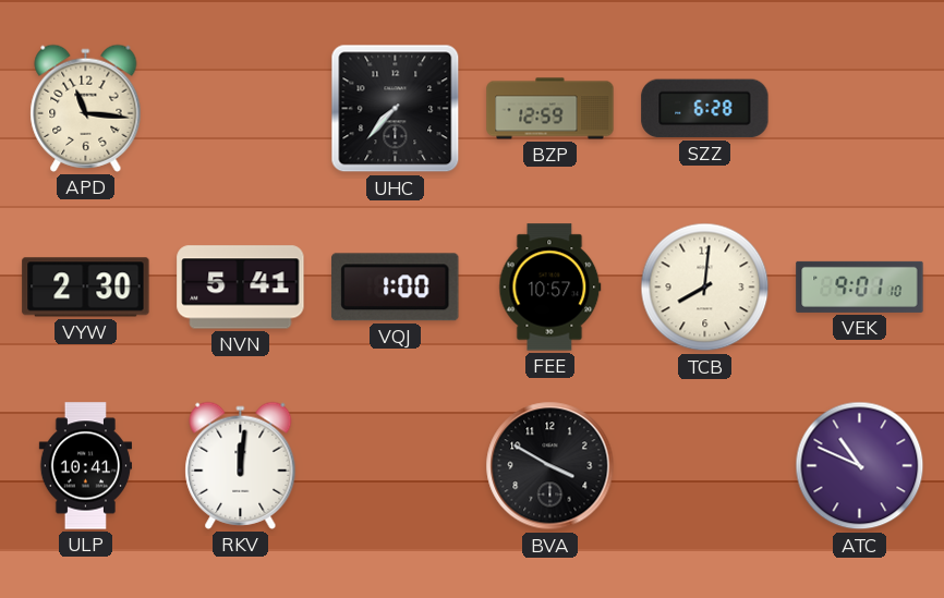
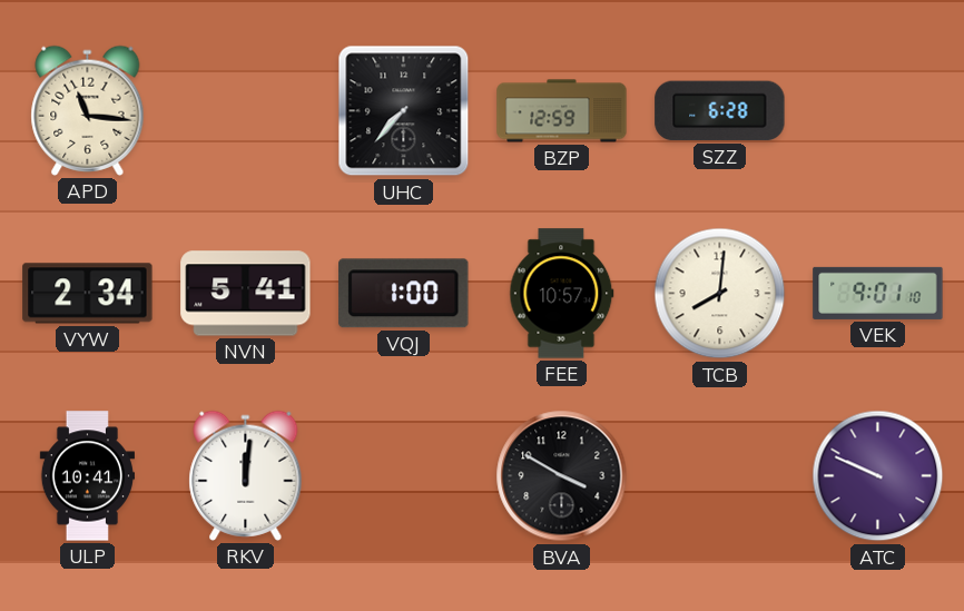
VYW: 2:30 -> 2:34
ATC: 10:49 -> 9:49
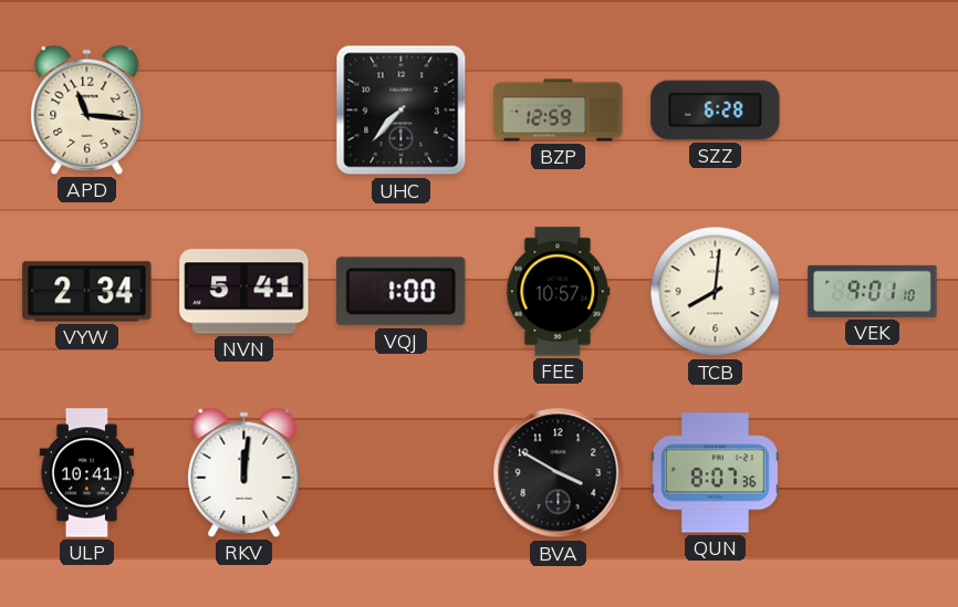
QUN: none -> 8:07
ATC: 9:49 -> none
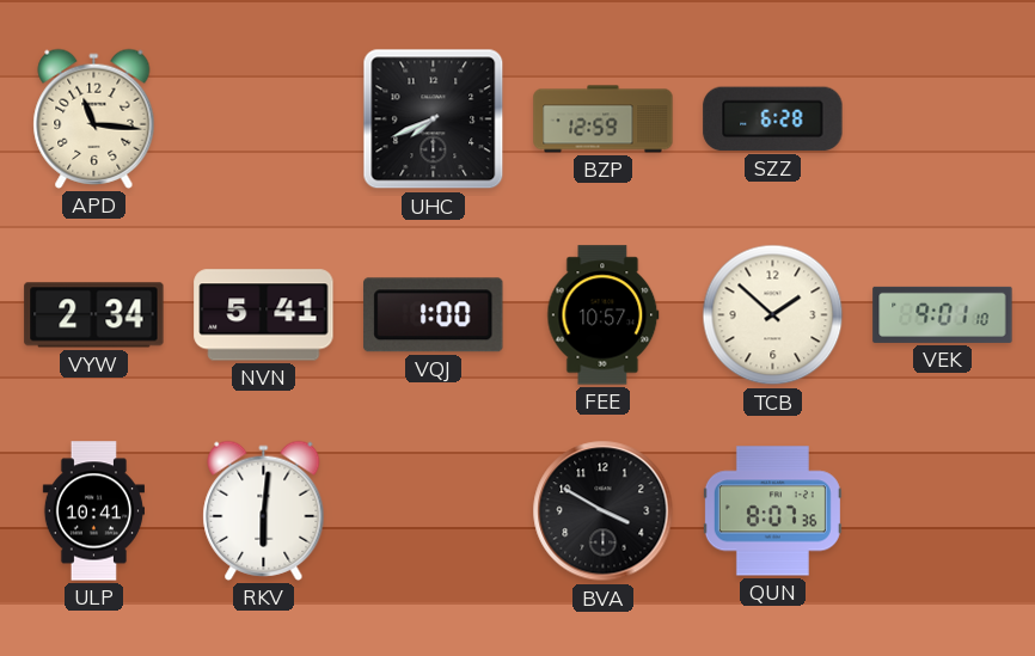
UHC: 7:37 -> 7:41
TCB: 8:01 -> 1:52
RKV: 12:01 -> 6:01
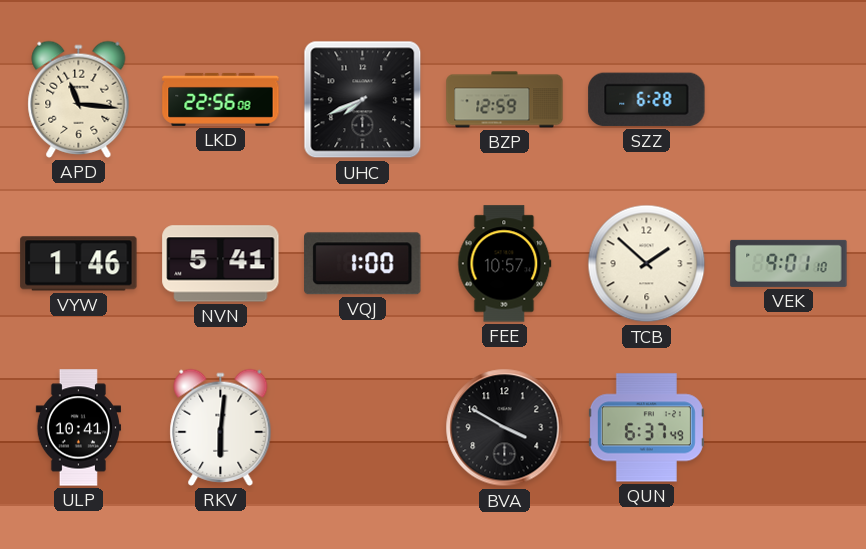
LKD: none -> 22:56
VYW: 2:34 -> 1:46
QUN: 8:07 -> 6:37
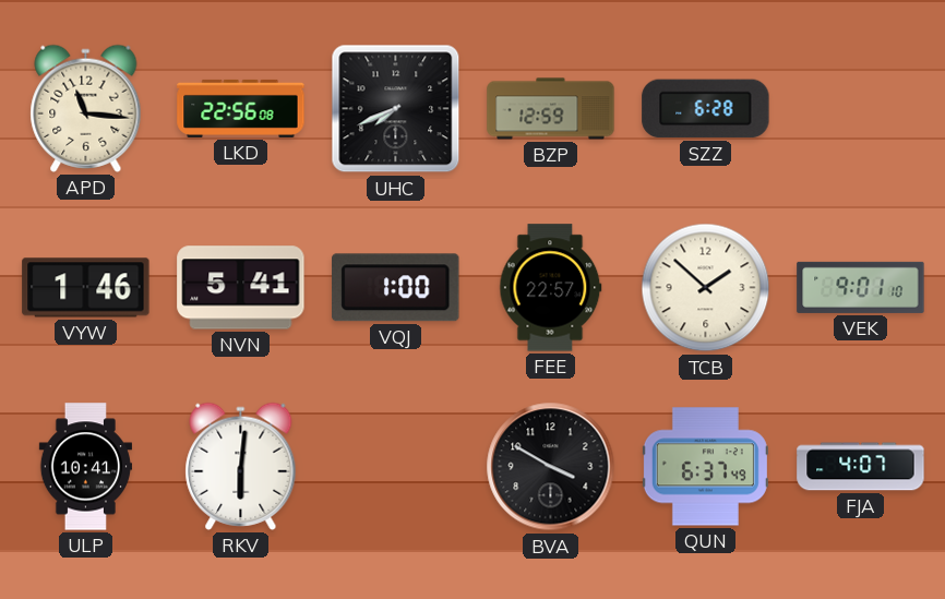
FEE: 10:57 -> 22:57
FJA: none -> 4:07
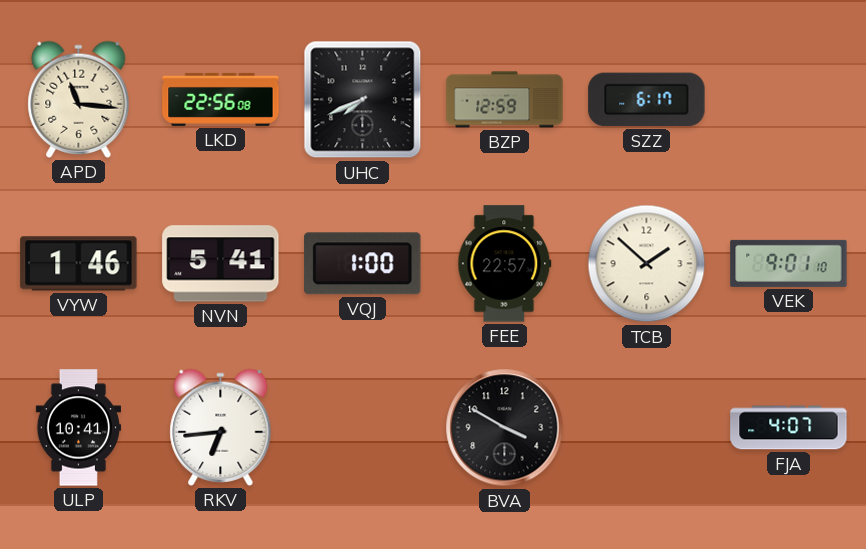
SZZ: 6:28 -> 6:17
RKV: 6:01 -> 6:44
QUN: 6:37 -> none
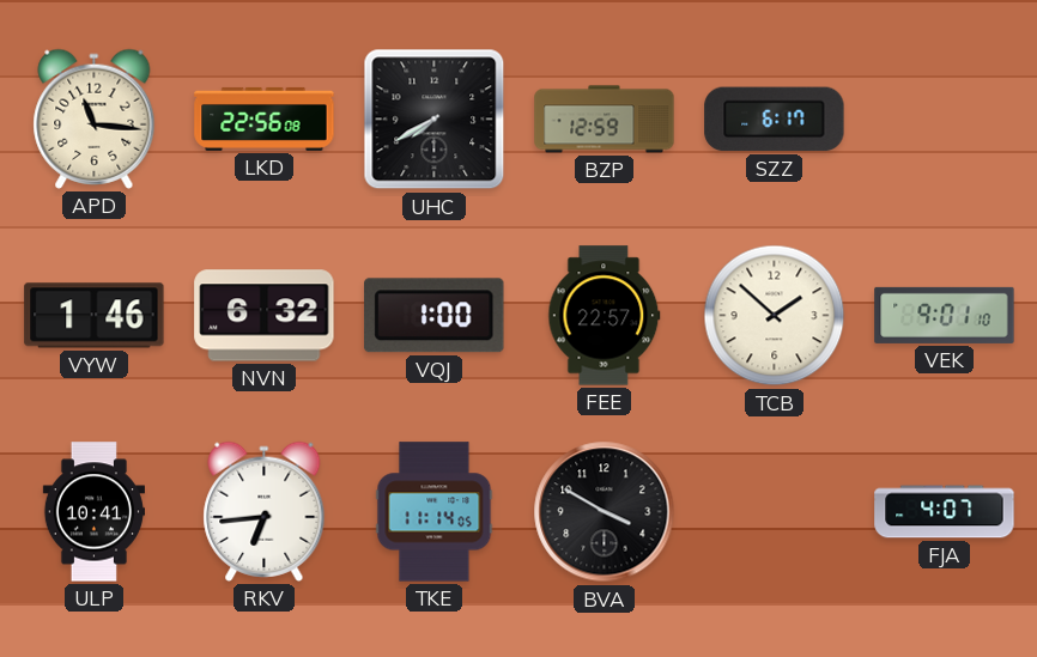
UHC: 7:41 -> 7:40
NVN: 5:41 -> 6:32
TKE: none -> 11:14
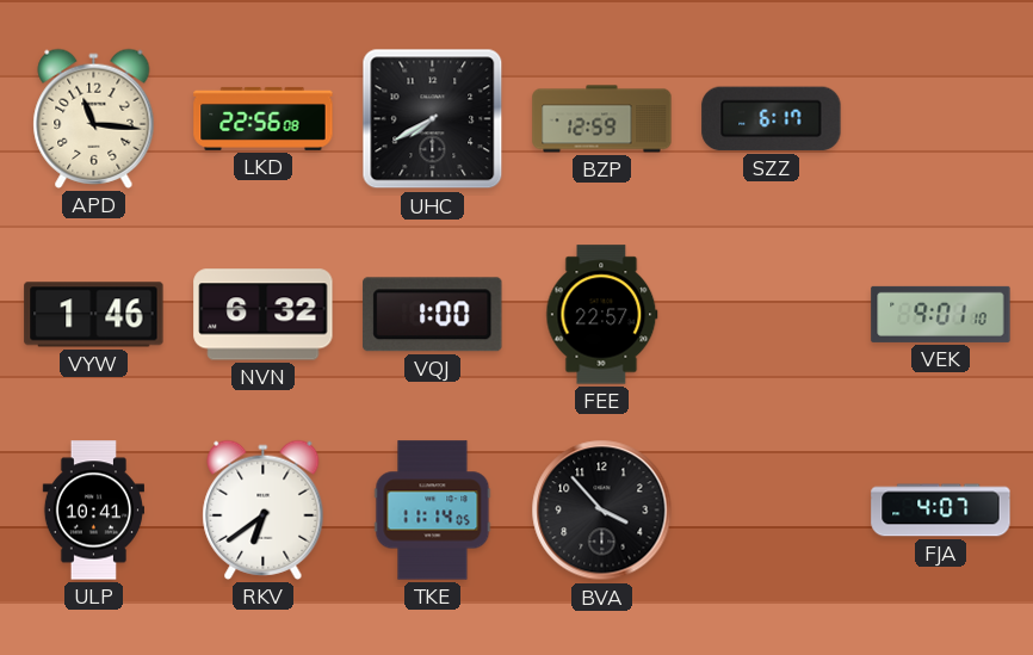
TCB: 1:52 -> none
RKV: 6:44 -> 6:39
BVA: 3:50 -> 3:53
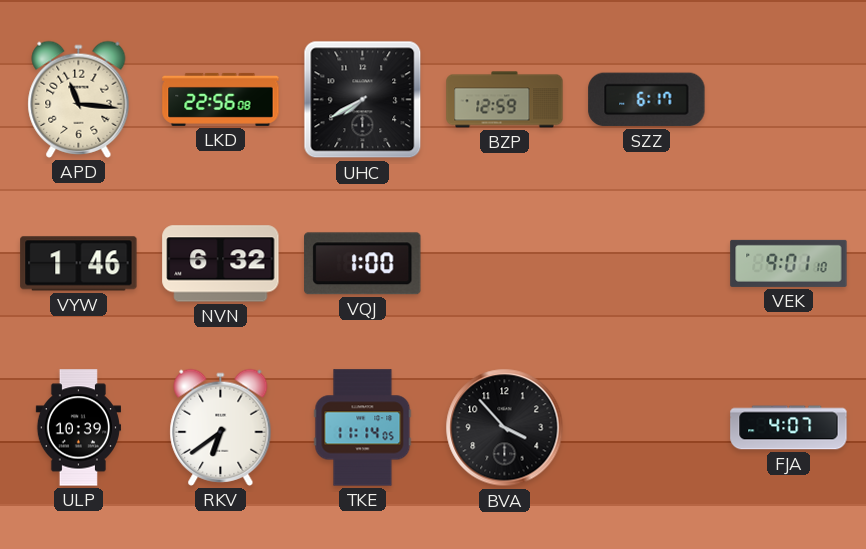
FEE: 22:57 -> none
ULP: 10:41 -> 10:39
